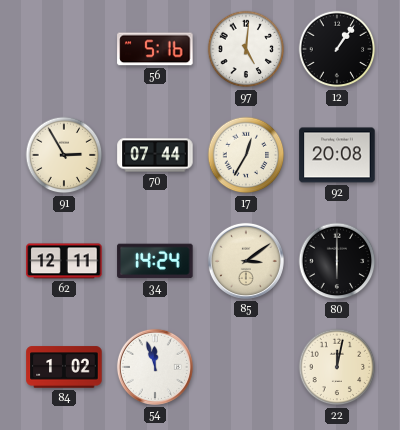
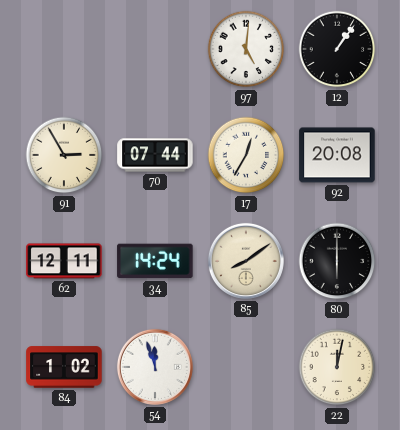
56: 5:16 -> none
85: 3:09 -> 8:09
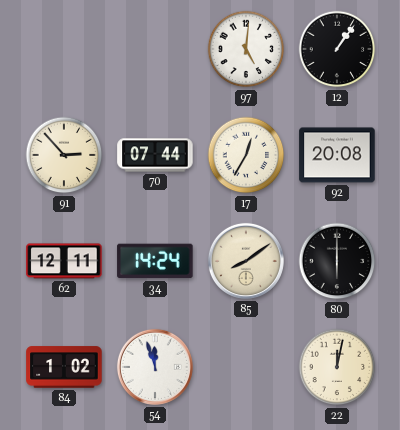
91: 2:55 -> 2:53
